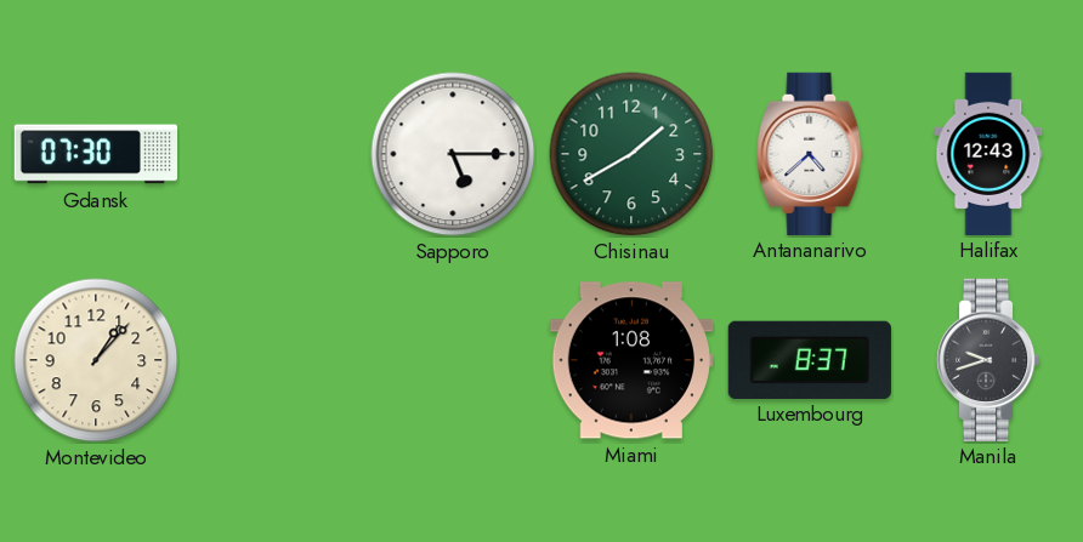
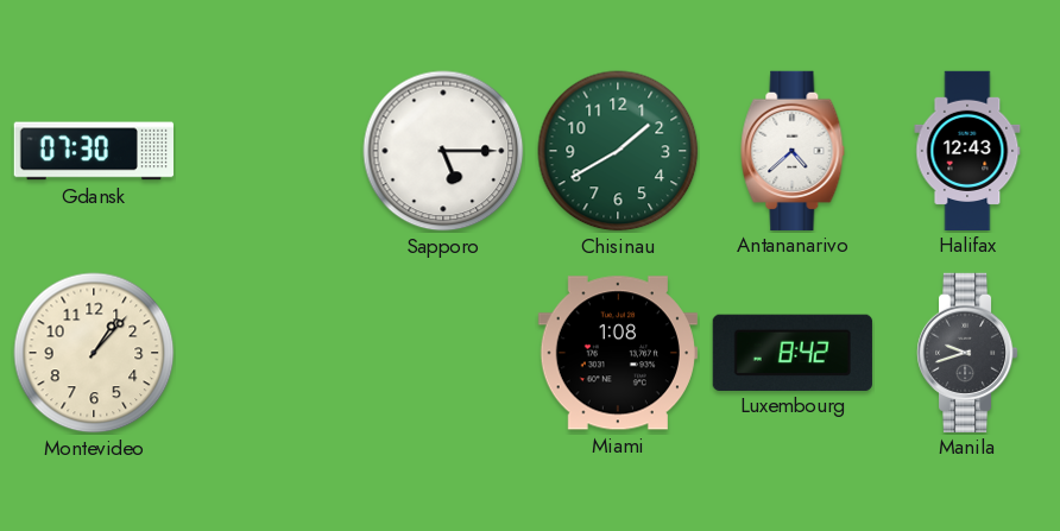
Luxembourg: 8:37 -> 8:42
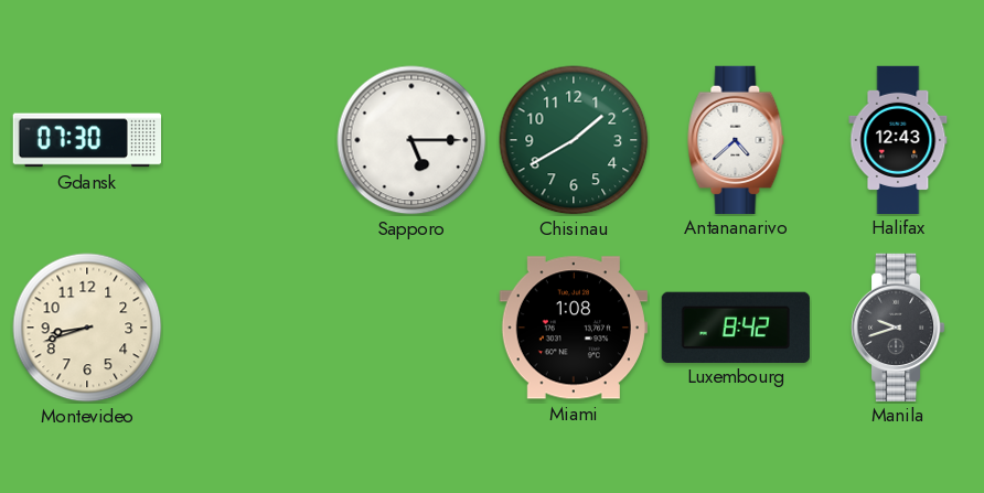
Montevideo: 1:07 -> 8:42
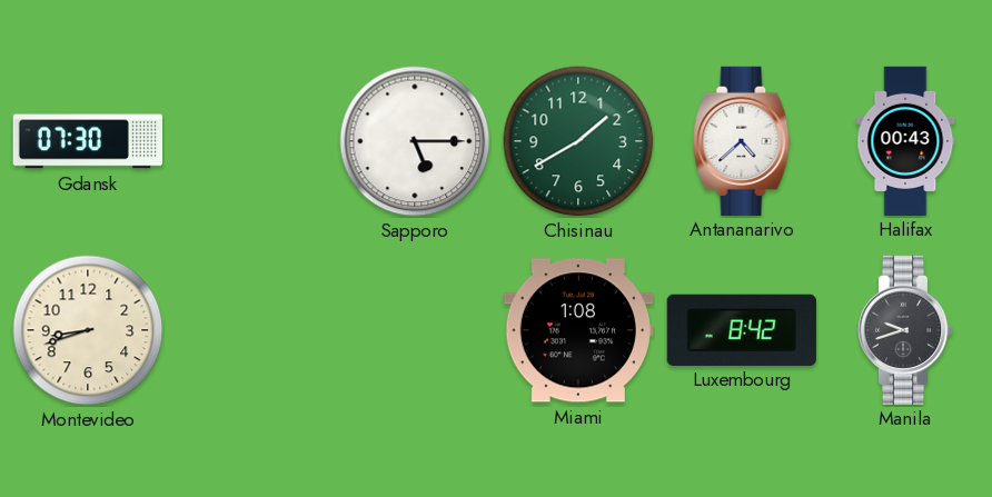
Halifax: 12:43 -> 00:43
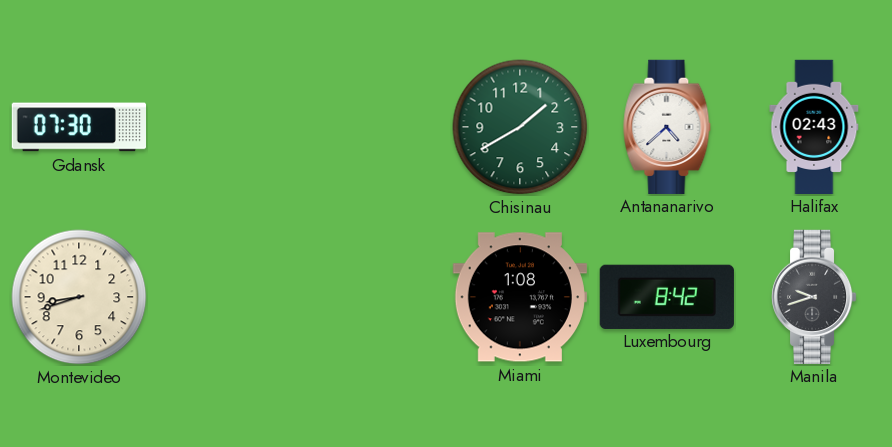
Sapporo: 5:15 -> none
Halifax: 00:43 -> 02:43
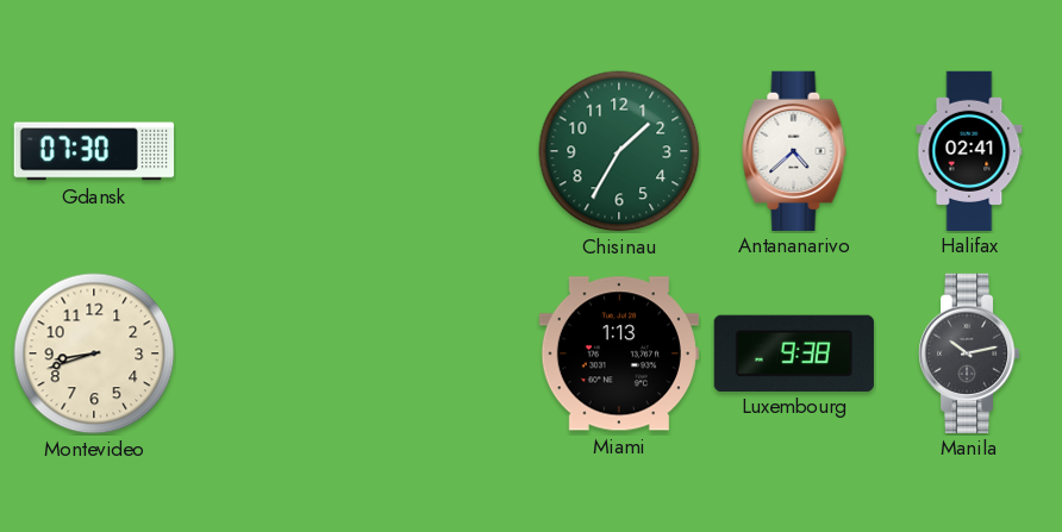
Chisinau: 1:40 -> 1:35
Halifax: 02:43 -> 02:41
Miami: 1:08 -> 1:13
Luxembourg: 8:42 -> 9:38
Manila: 9:42 -> 10:13
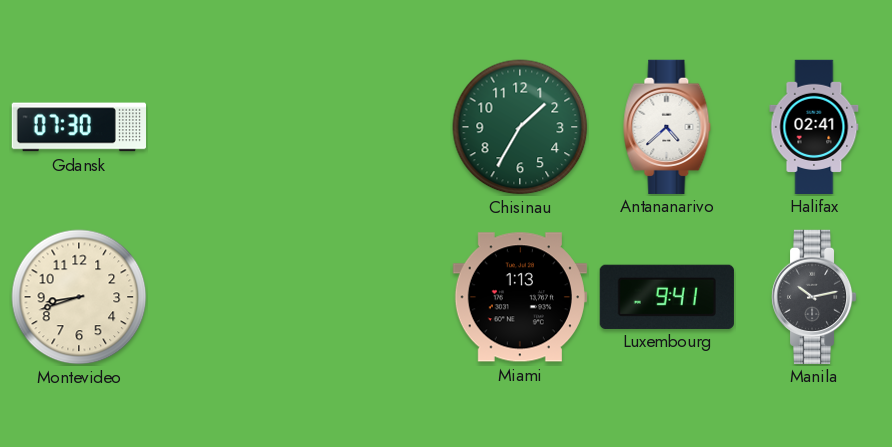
Luxembourg: 9:38 -> 9:41
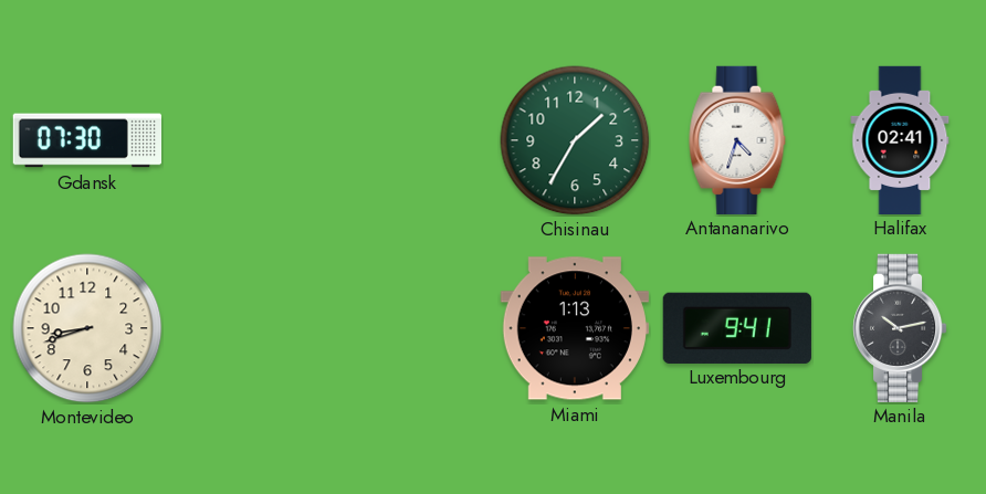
Antananarivo: 4:38 -> 4:33
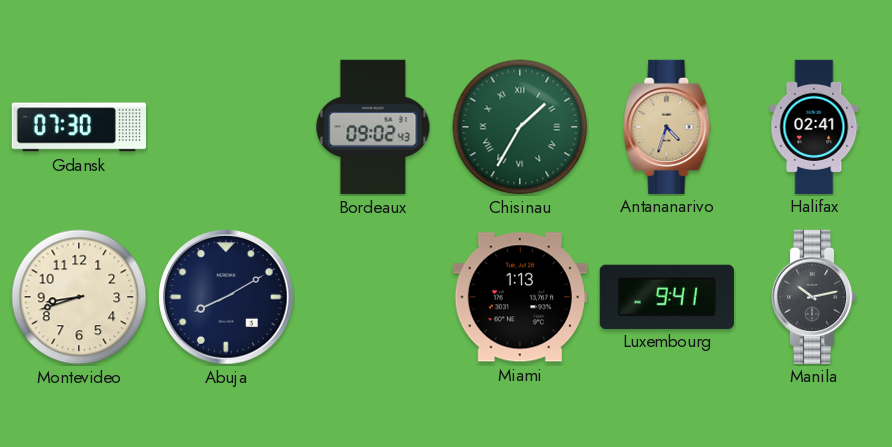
Bordeaux: none -> 09:02
Chisinau numerals: Arabic -> Roman
Antananarivo dial: white -> champagne
Abuja: none -> 8:10
